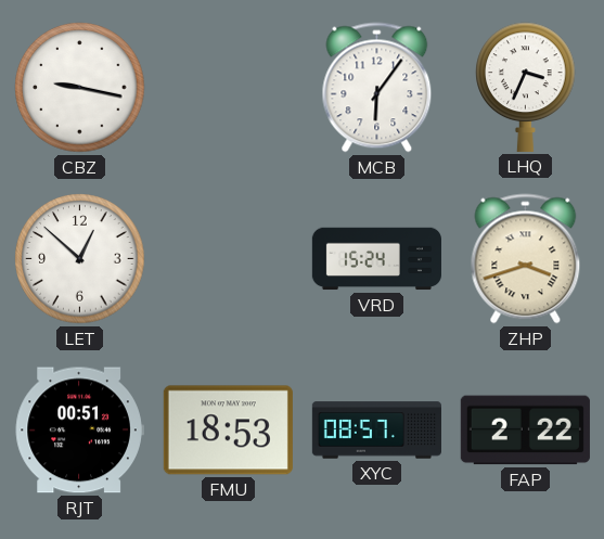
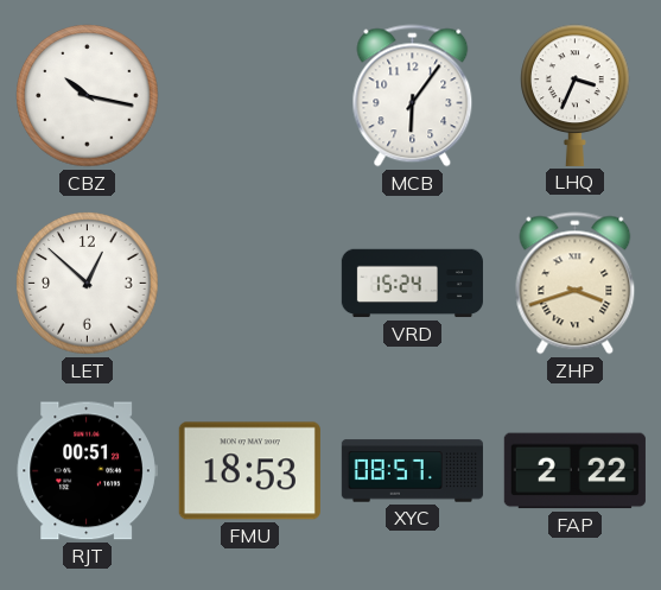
CBZ: 9:17 -> 10:17
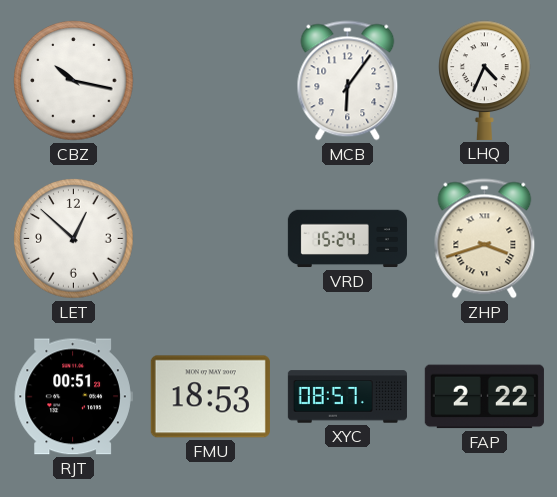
LHQ: 3:34 -> 4:34
